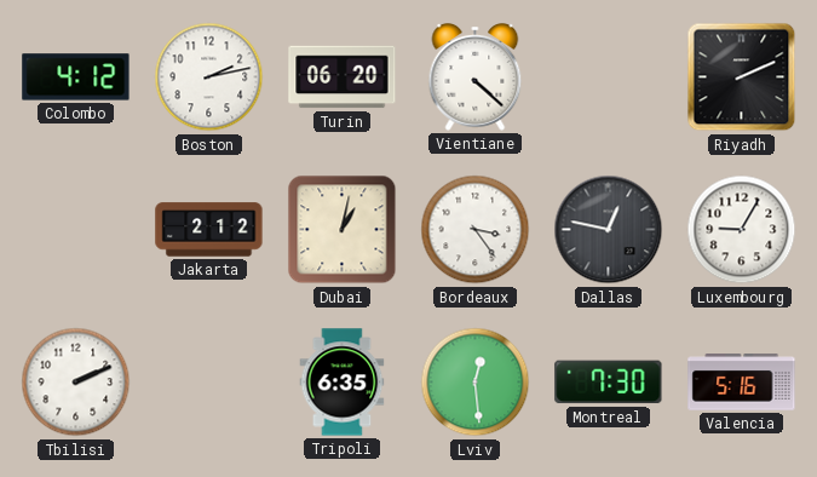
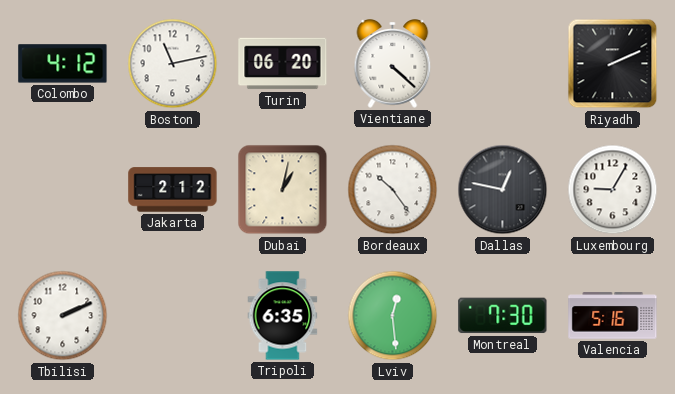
Boston: 2:13 -> 11:13
Bordeaux: 3:24 -> 10:24
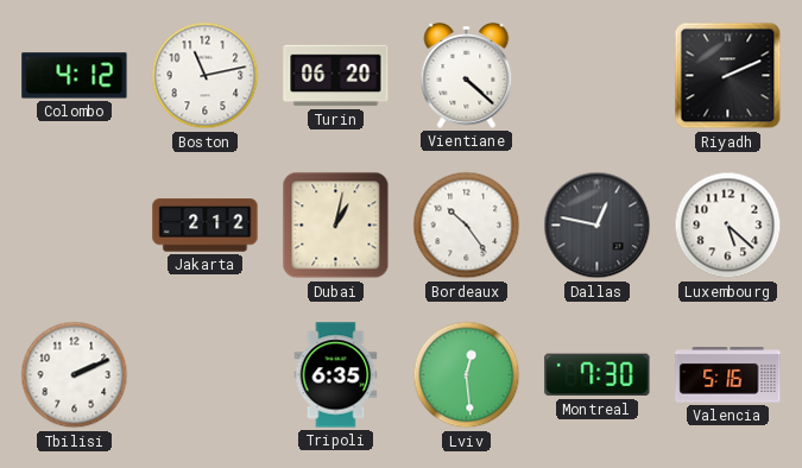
Luxembourg: 9:05 -> 5:22
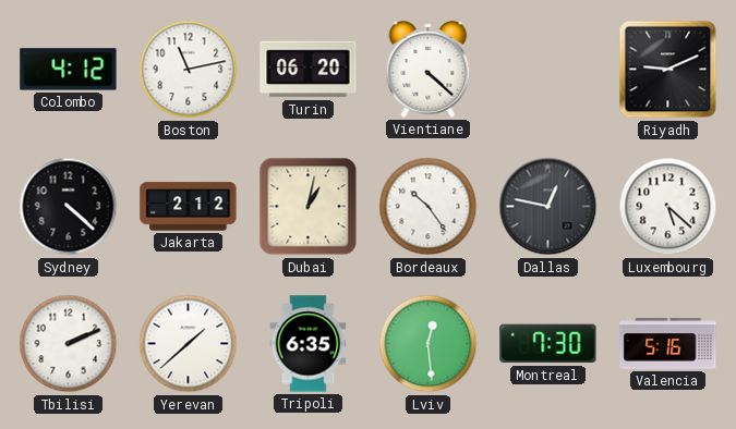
Riyadh: 2:11 -> 9:11
Sydney: none -> 4:22
Yerevan: none -> 1:38
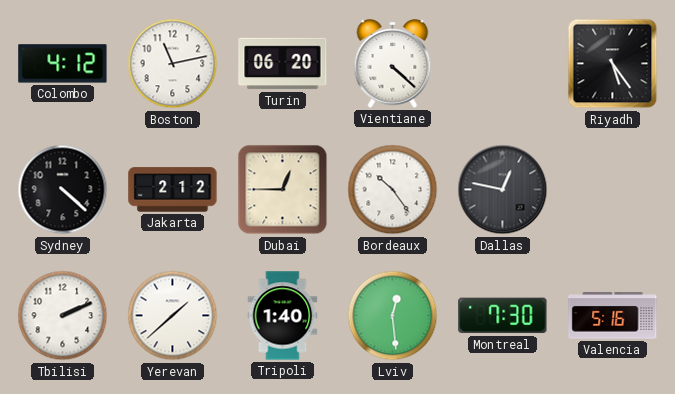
Riyadh: 9:11 -> 5:24
Dubai: 1:02 -> 12:45
Luxembourg: 5:22 -> none
Tripoli: 6:35 -> 1:40
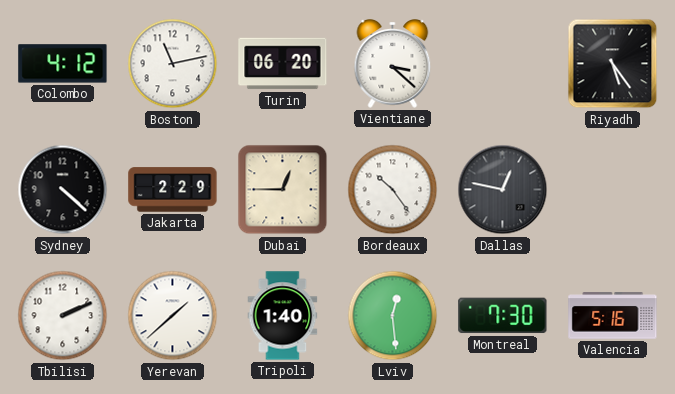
Vientiane: 4:22 -> 3:22
Jakarta: 2:12 -> 2:29
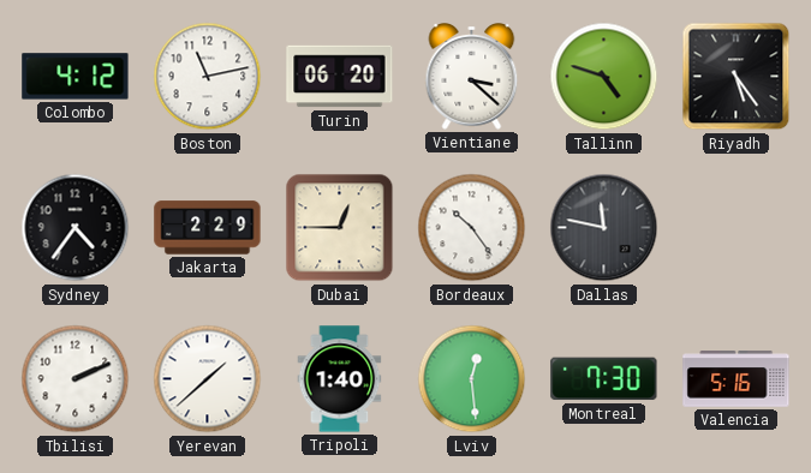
Tallinn: none -> 4:48
Sydney: 4:22 -> 4:36
Dallas: 12:47 -> 11:47
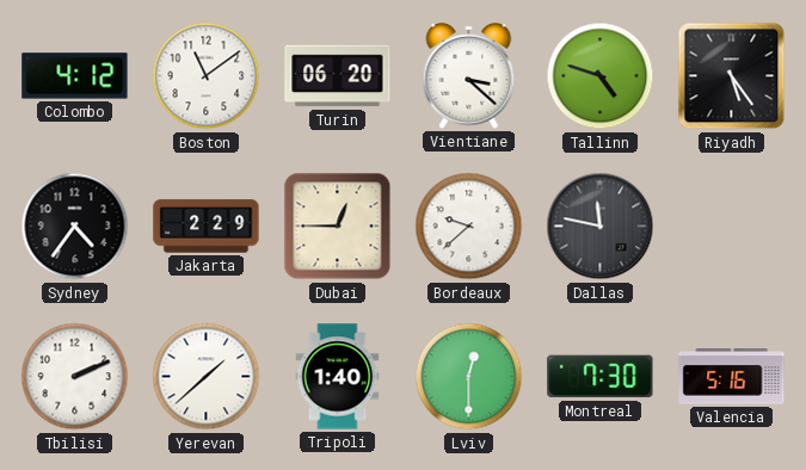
Boston: 11:13 -> 11:09
Bordeaux: 10:24 -> 9:38
Lviv: 12:29 -> 12:30
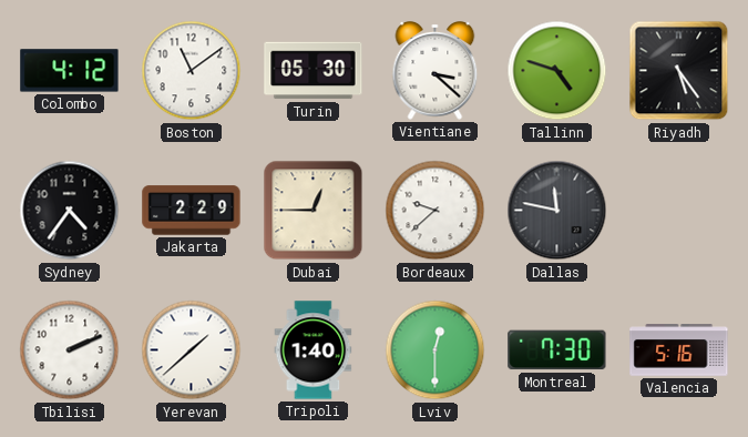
Turin: 06:20 -> 05:30
